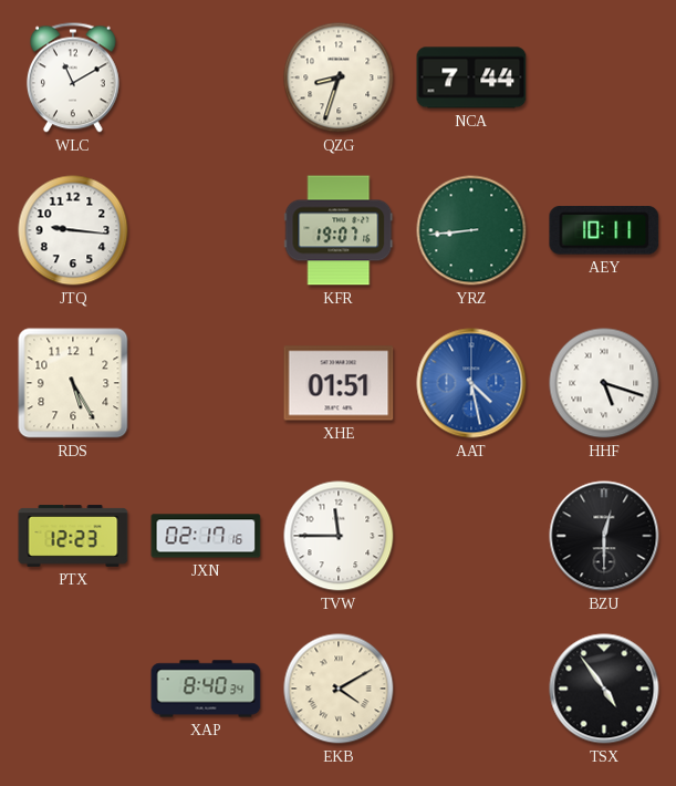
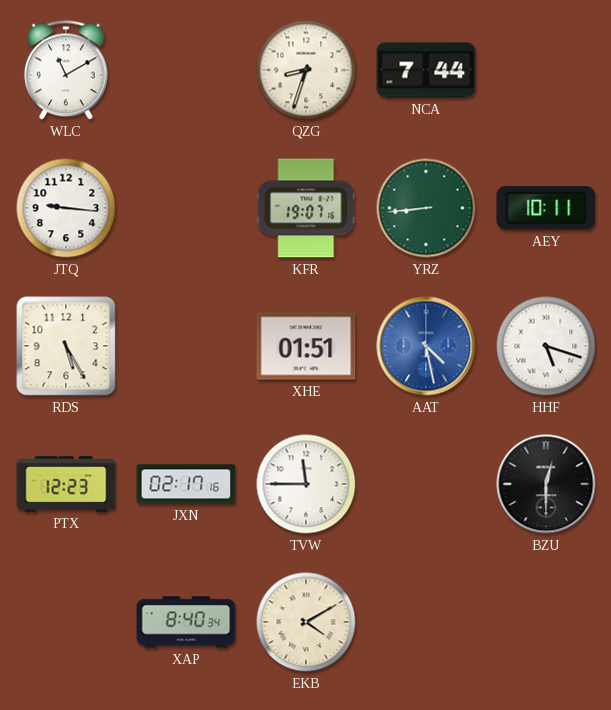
TSX: 4:54 -> none
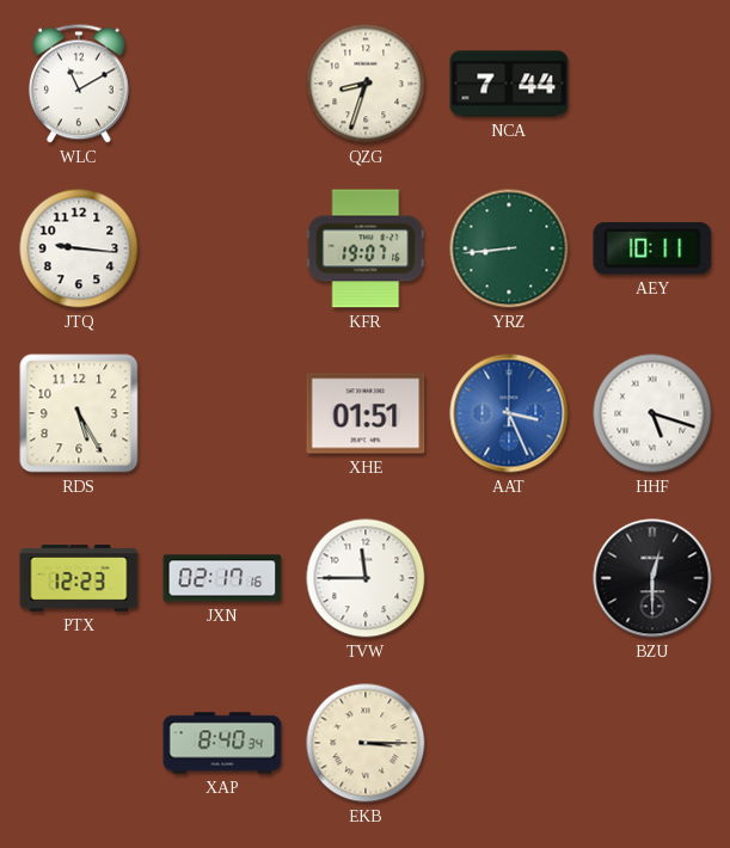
AAT: 4:28 -> 3:26
EKB: 4:10 -> 3:15
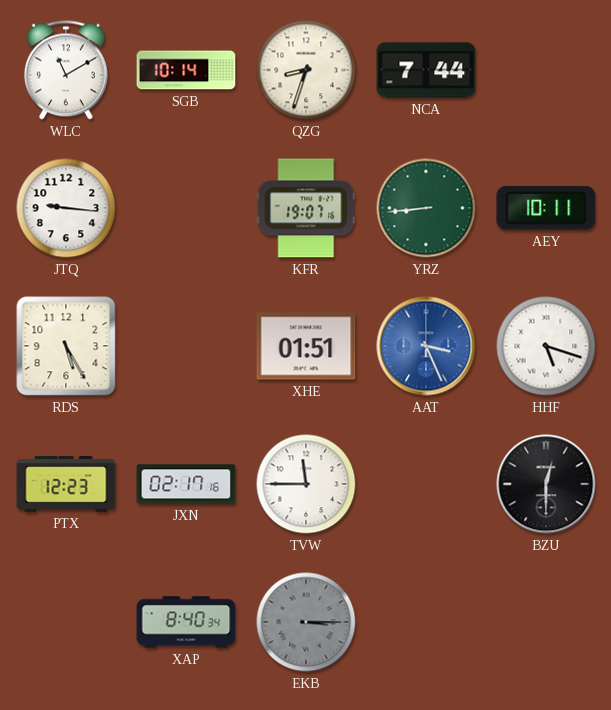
SGB: none -> 10:14
EKB dial: cream -> grey
